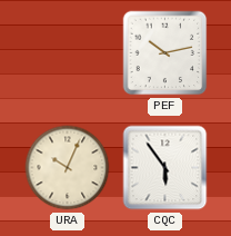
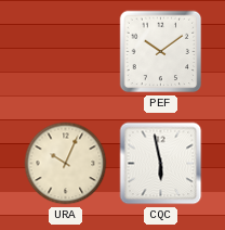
PEF: 10:13 -> 10:09
CQC: 5:54 -> 5:58
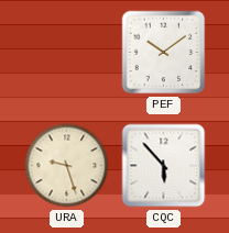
URA: 10:04 -> 9:27
CQC: 5:58 -> 5:53
